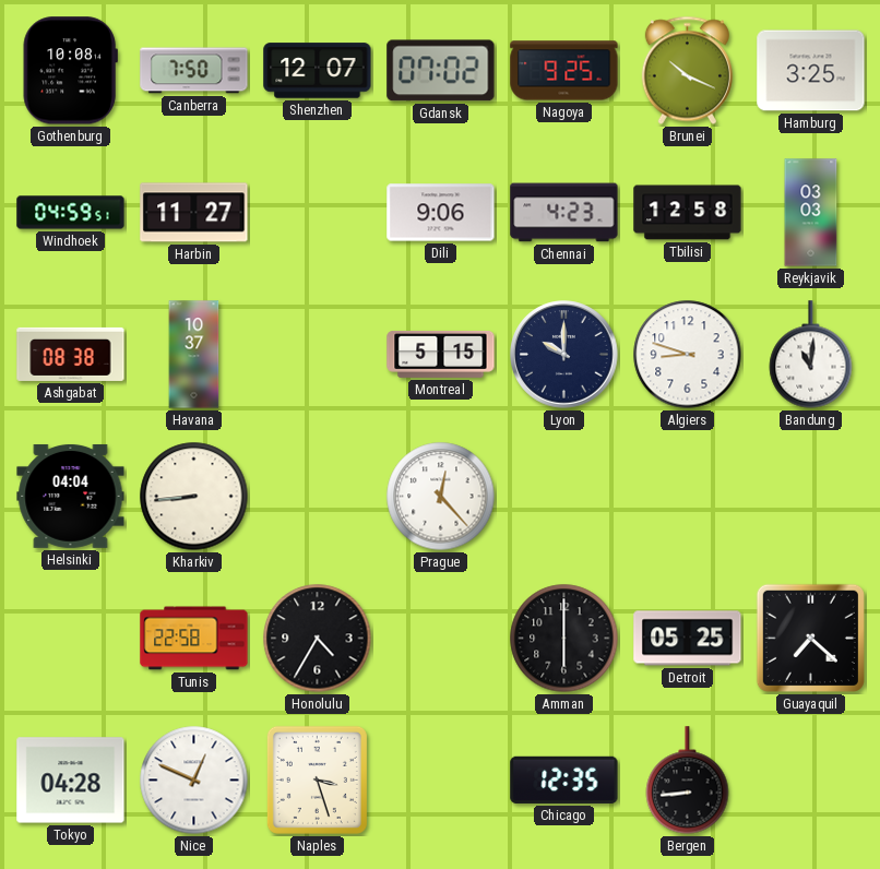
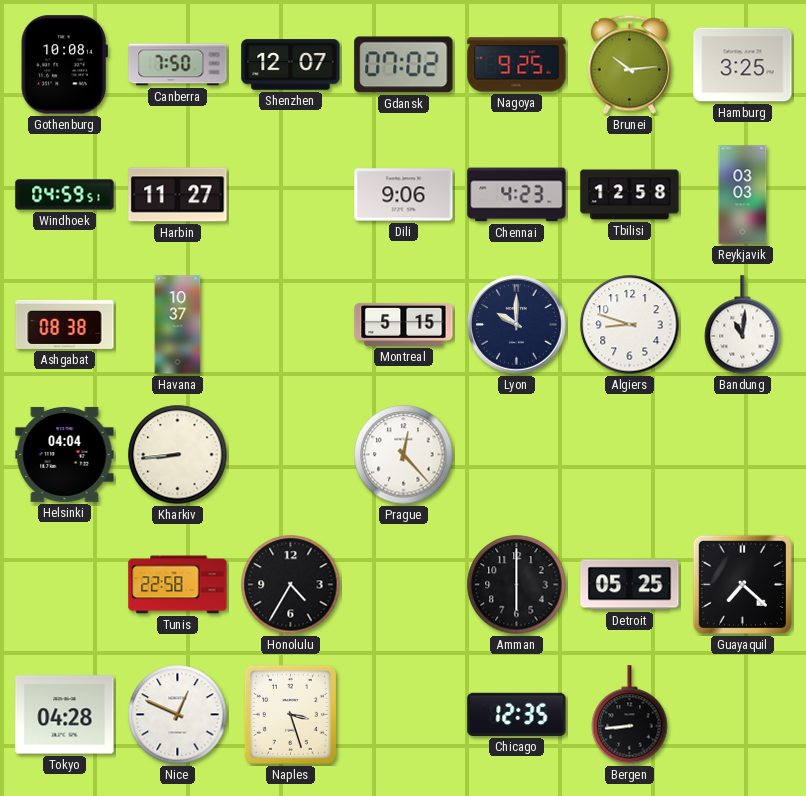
Brunei: 10:19 -> 10:14
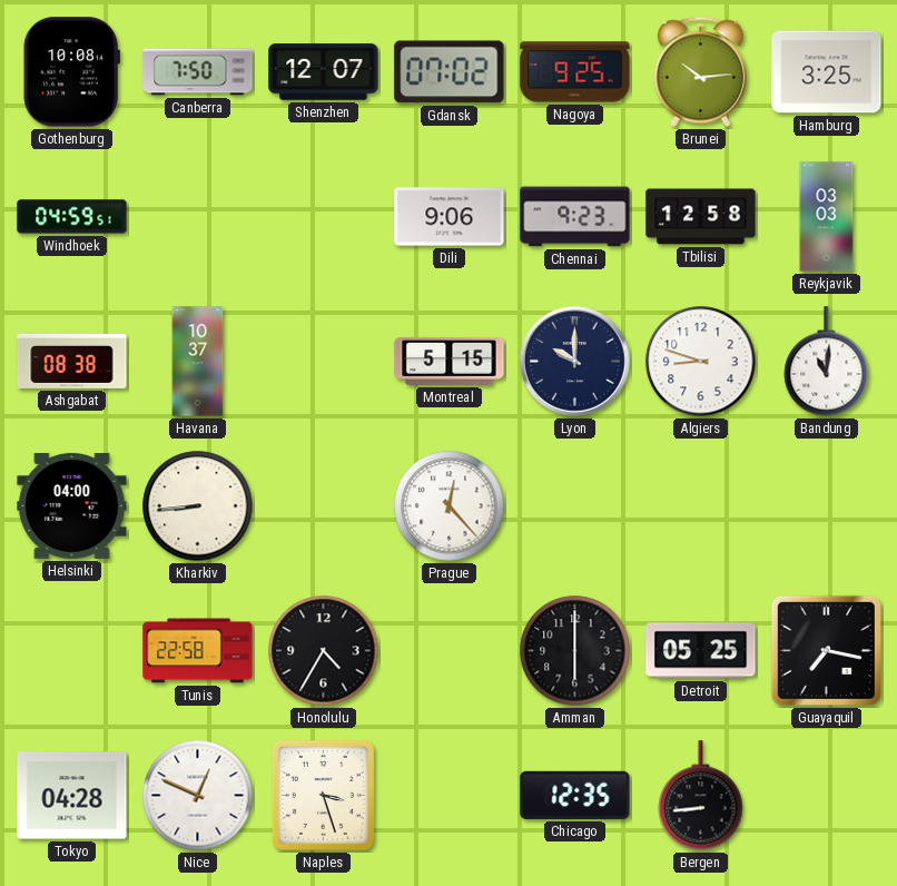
Harbin: 11:27 -> none
Chennai: 4:23 -> 9:23
Helsinki: 04:04 -> 04:00
Guayaquil: 7:22 -> 7:17
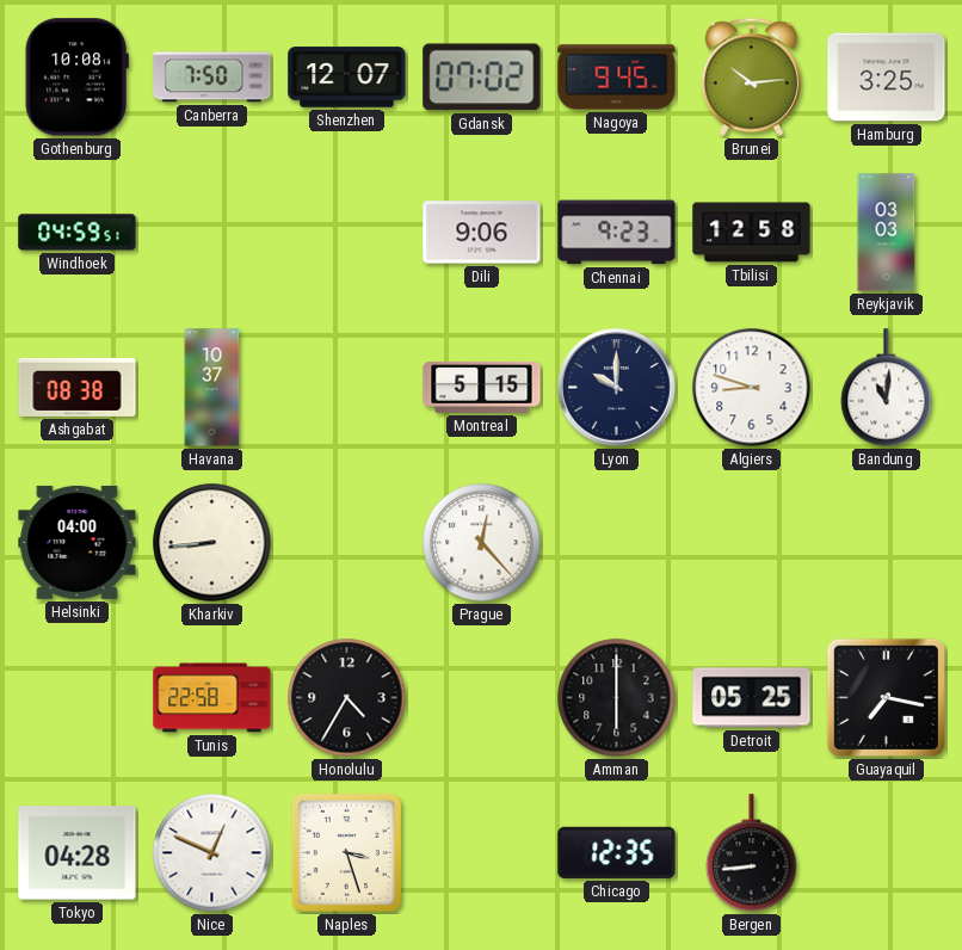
Nagoya: 9:25 -> 9:45
